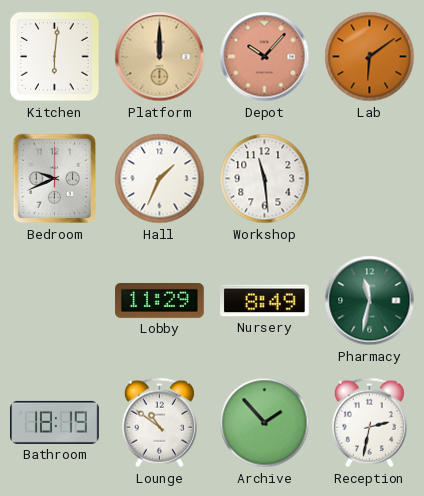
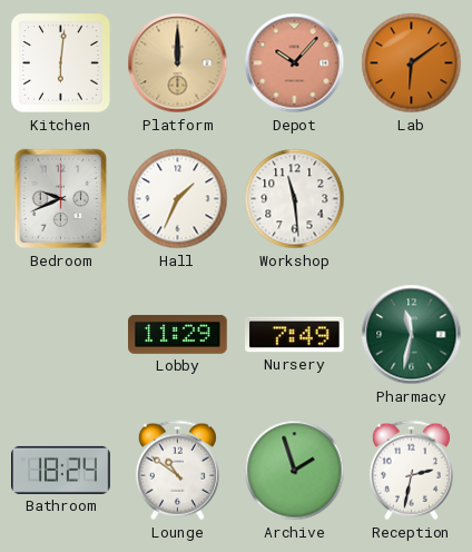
Nursery: 8:49 -> 7:49
Bathroom: 18:19 -> 18:24
Archive: 1:53 -> 1:57
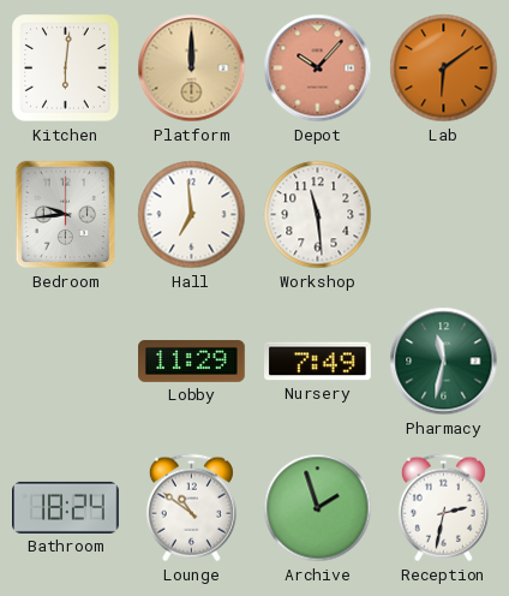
Bedroom: 9:41 -> 9:44
Hall: 1:34 -> 6:59
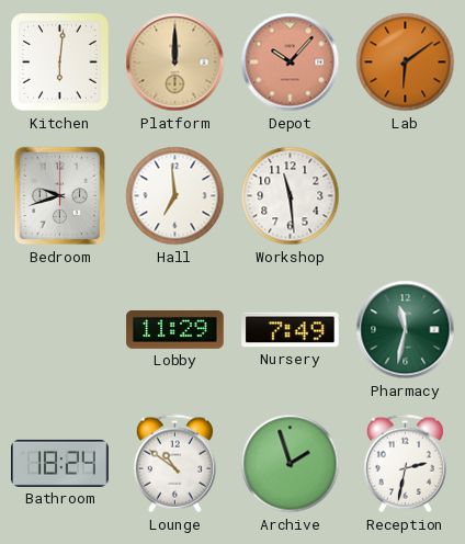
Bedroom: 9:44 -> 9:42
